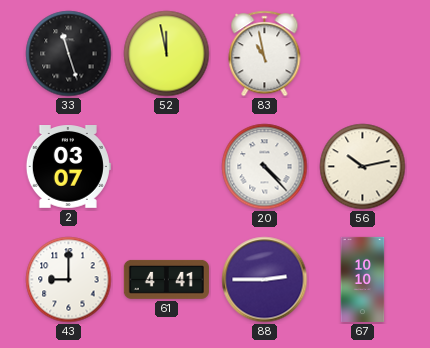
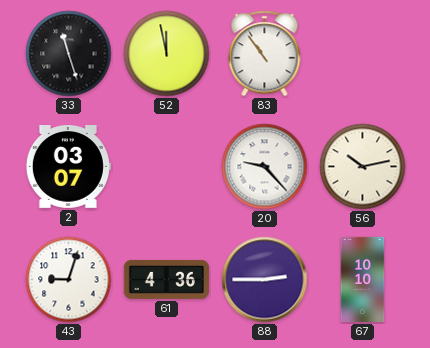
83: 10:58 -> 10:54
20: 4:23 -> 9:23
43: 9:00 -> 9:03
61: 4:41 -> 4:36
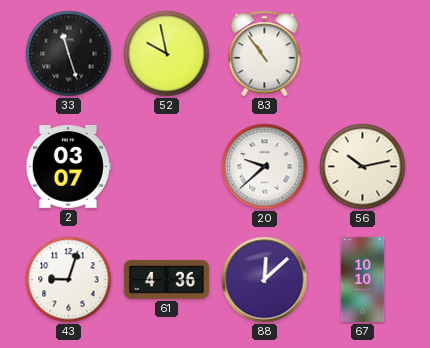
52: 11:58 -> 9:58
20: 9:23 -> 9:38
88: 2:45 -> 12:08
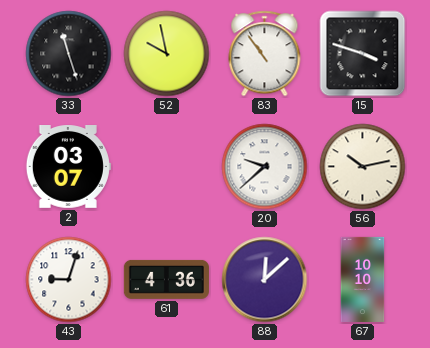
15: none -> 3:48
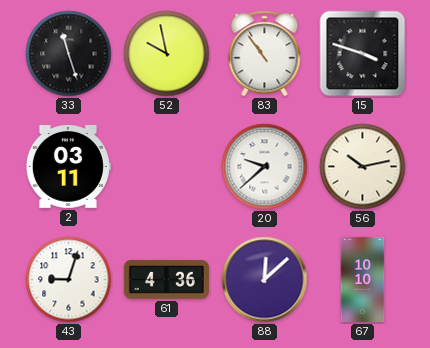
2: 03:07 -> 03:11
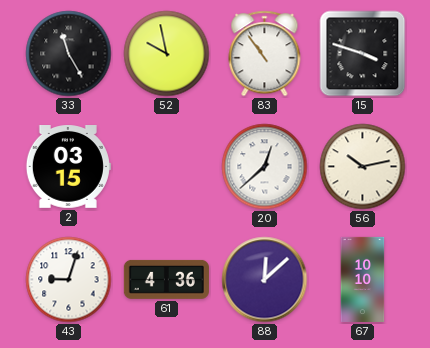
33: 11:27 -> 11:25
2: 03:11 -> 03:15
20: 9:38 -> 12:38
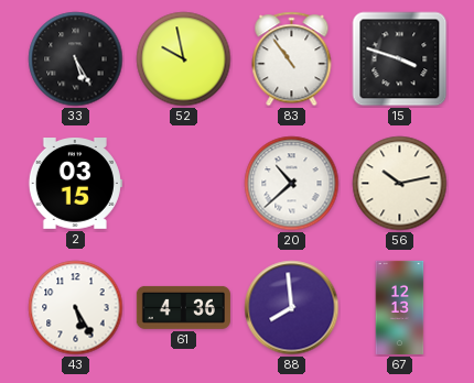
33: 11:25 -> 5:25
20: 12:38 -> 10:38
43: 9:03 -> 5:25
88: 12:08 -> 7:59
67: 10:10 -> 12:13
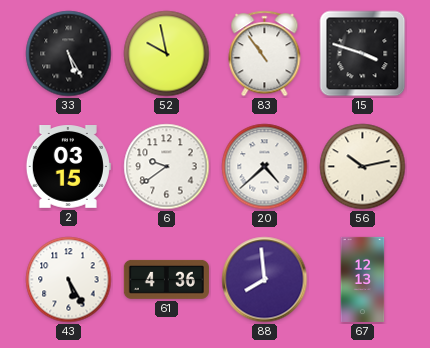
6: none -> 9:39
20: 10:38 -> 4:38
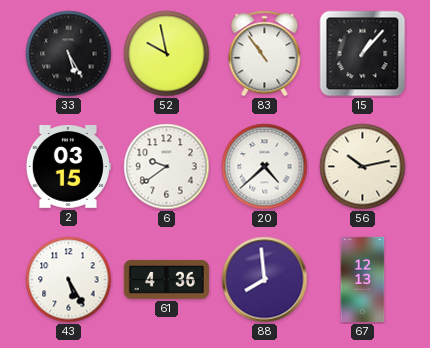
15: 3:48 -> 1:07
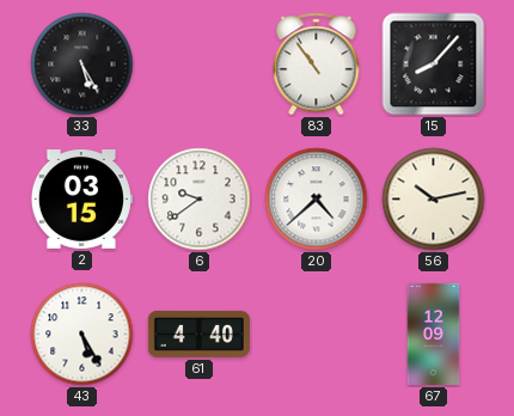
52: 9:58 -> none
15: 1:07 -> 8:07
61: 4:36 -> 4:40
88: 7:59 -> none
67: 12:13 -> 12:09
